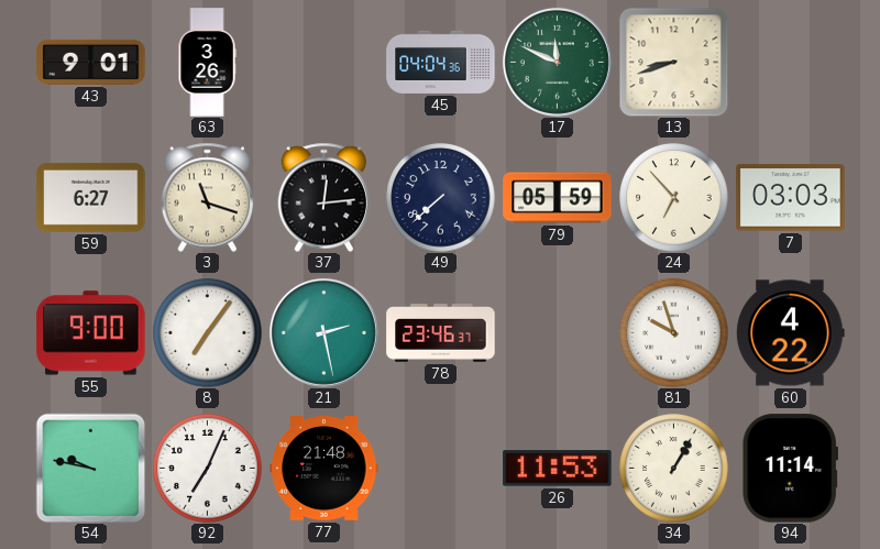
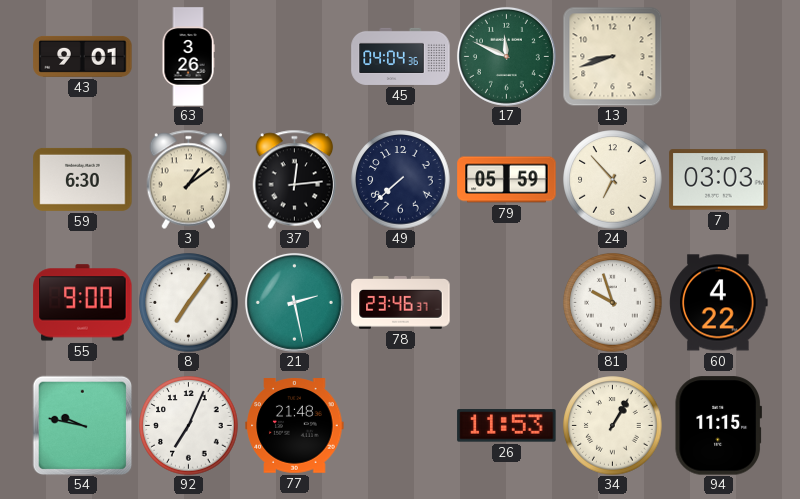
59: 6:27 -> 6:30
3: 11:18 -> 1:09
94: 11:14 -> 11:15
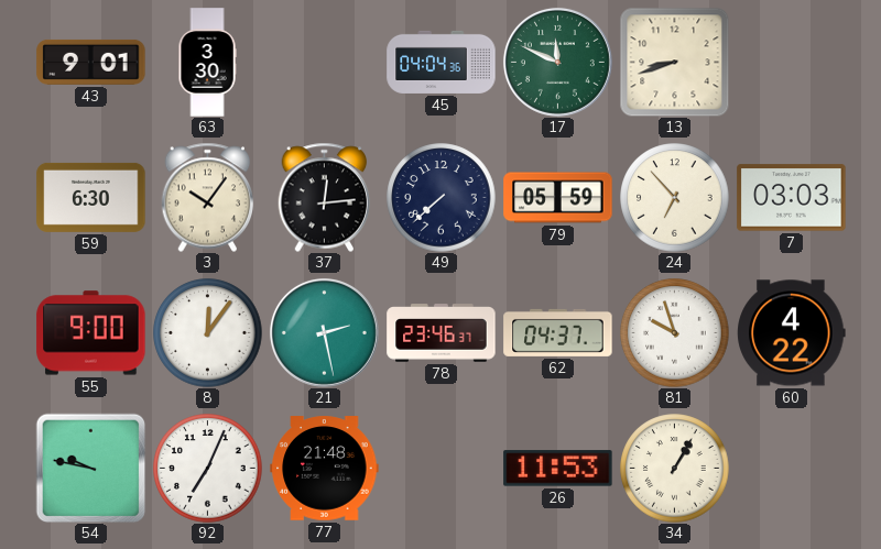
63: 3:26 -> 3:30
3: 1:09 -> 10:06
8: 7:06 -> 12:06
62: none -> 04:37
94: 11:15 -> none
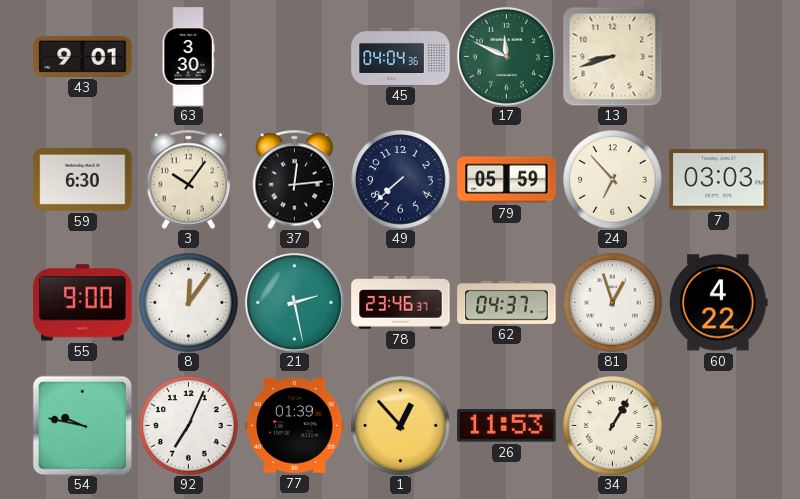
81: 9:57 -> 12:57
77: 21:48 -> 01:39
1: none -> 12:53
